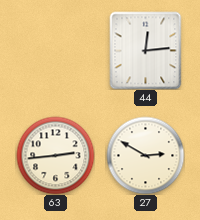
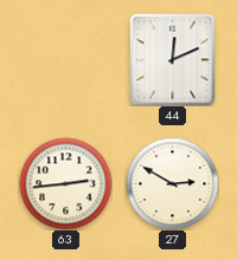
44: 12:14 -> 12:11
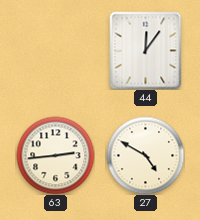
44: 12:11 -> 12:06
27: 2:50 -> 4:50
